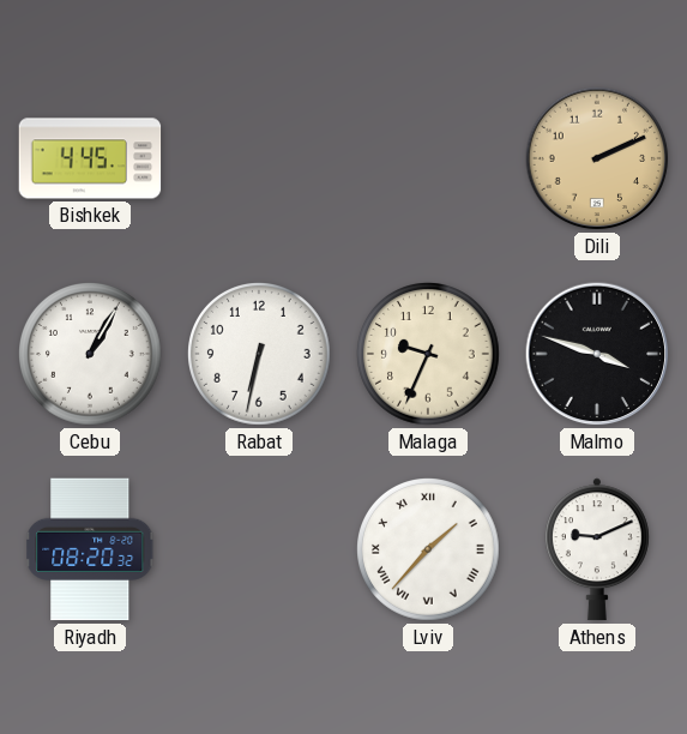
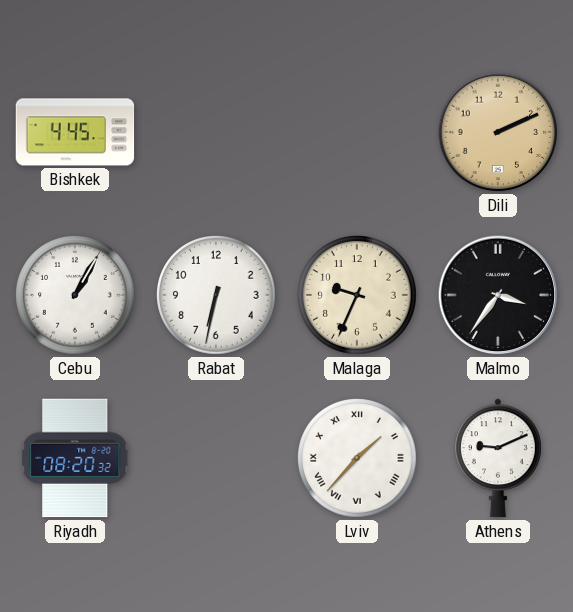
Malmo: 3:48 -> 3:36
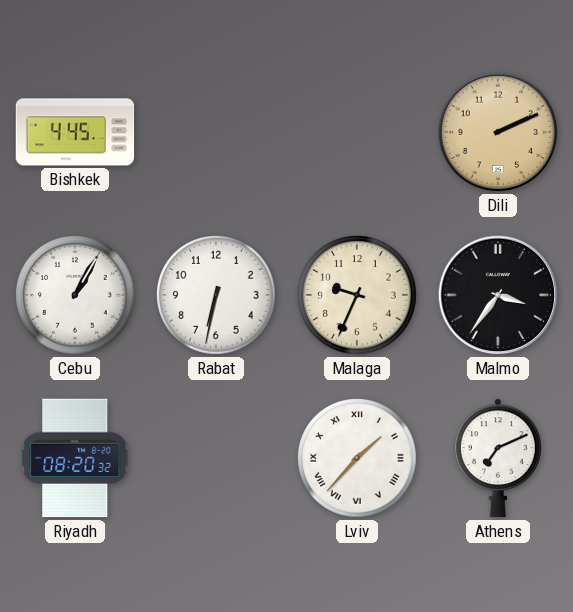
Athens: 9:11 -> 7:11
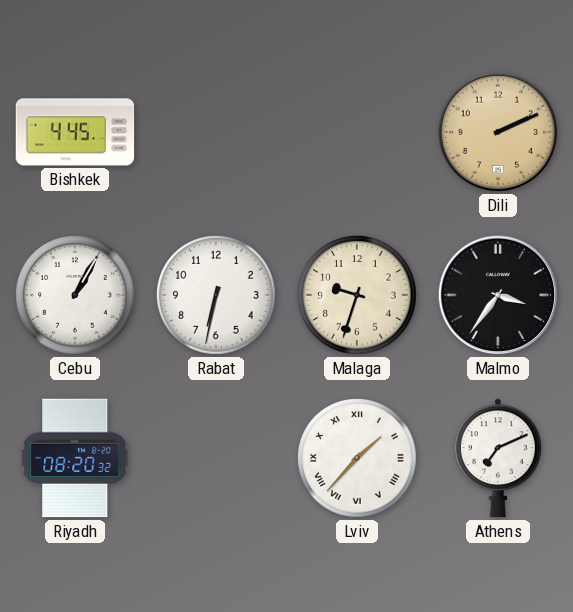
Malaga: 9:34 -> 9:33
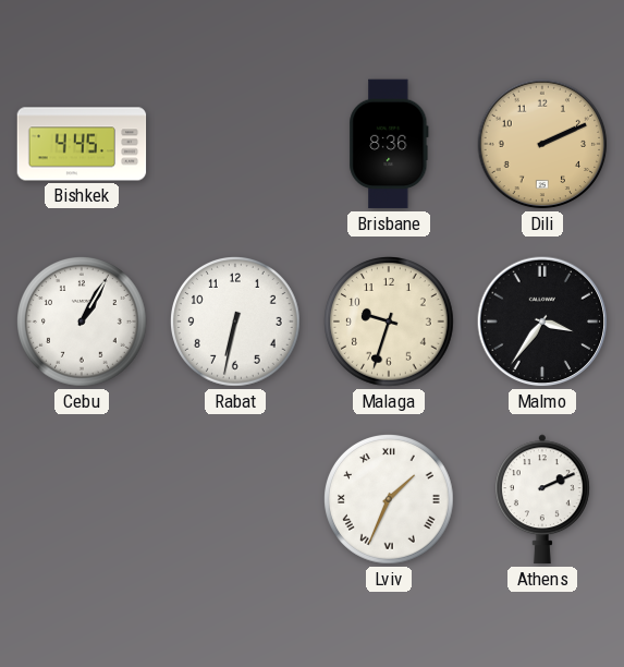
Brisbane: none -> 8:36
Riyadh: 08:20 -> none
Lviv: 1:37 -> 1:34
Athens: 7:11 -> 2:11
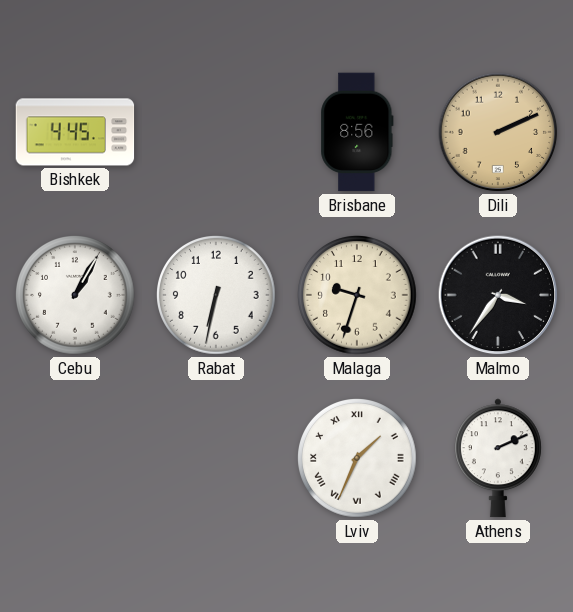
Brisbane: 8:36 -> 8:56
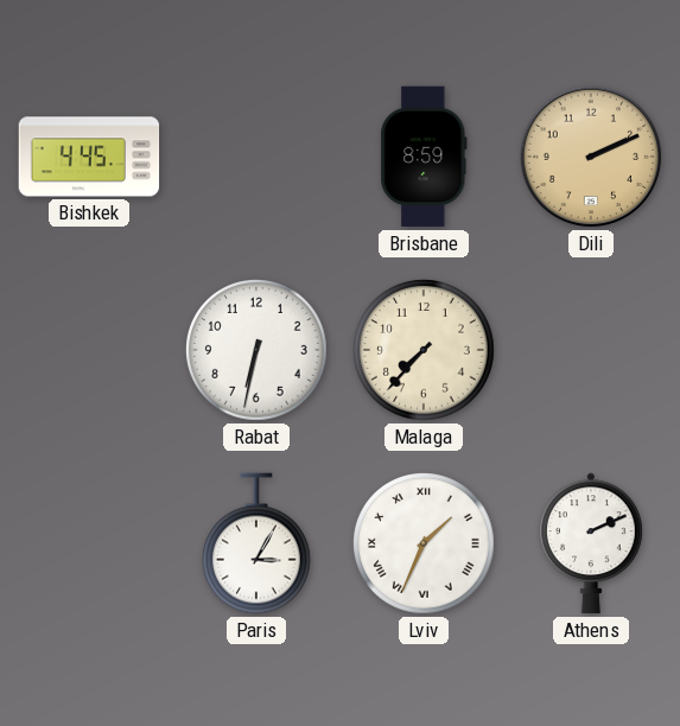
Brisbane: 8:56 -> 8:59
Cebu: 1:05 -> none
Malaga: 9:33 -> 7:37
Malmo: 3:36 -> none
Paris: none -> 3:05
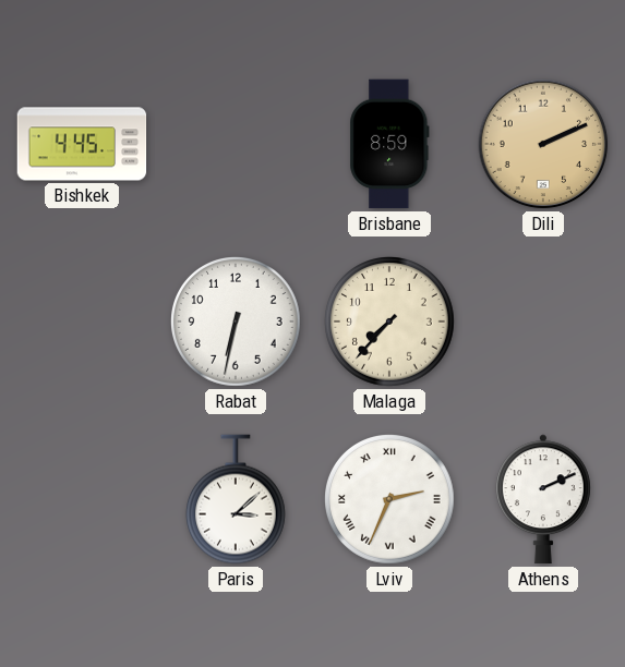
Paris: 3:05 -> 3:08
Lviv: 1:34 -> 2:34
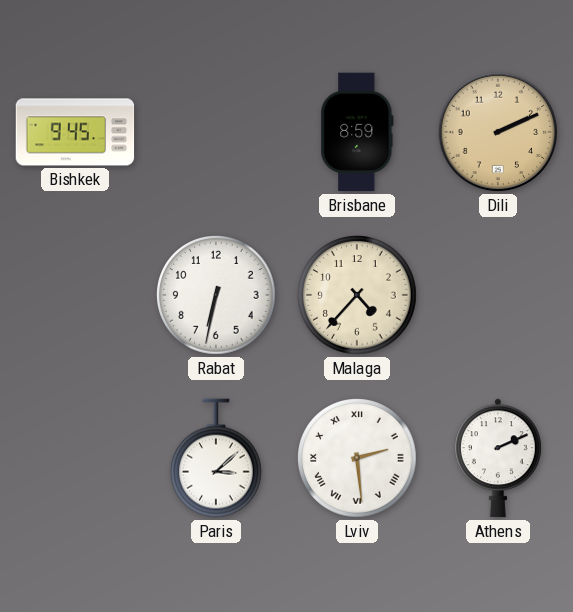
Bishkek: 4:45 -> 9:45
Malaga: 7:37 -> 4:37
Lviv: 2:34 -> 2:29
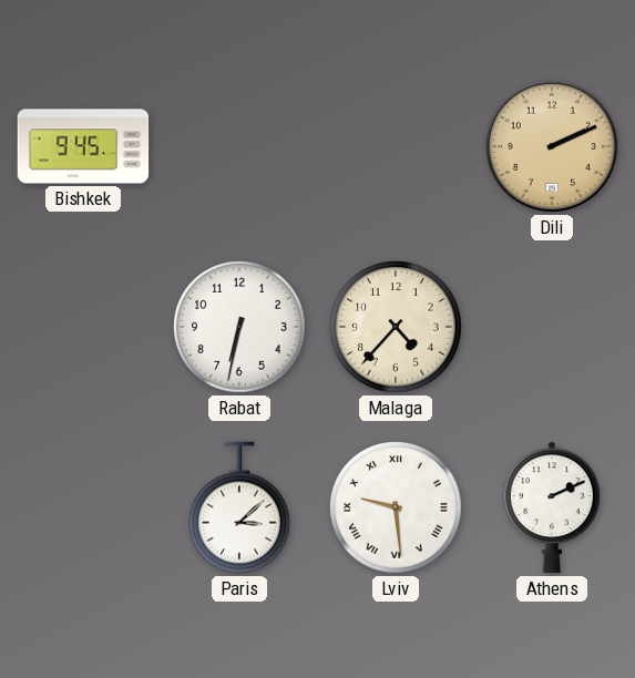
Brisbane: 8:59 -> none
Lviv: 2:29 -> 9:29
